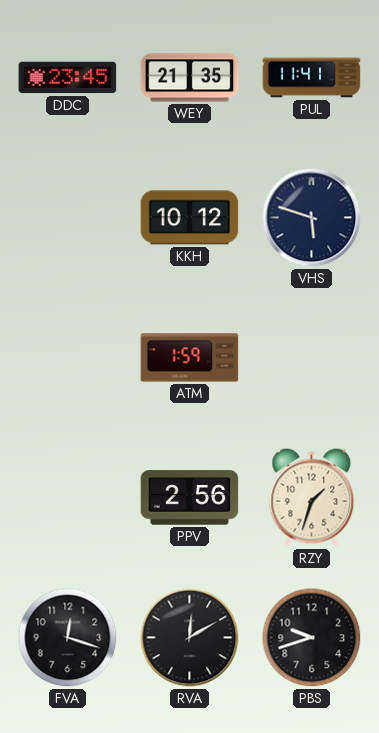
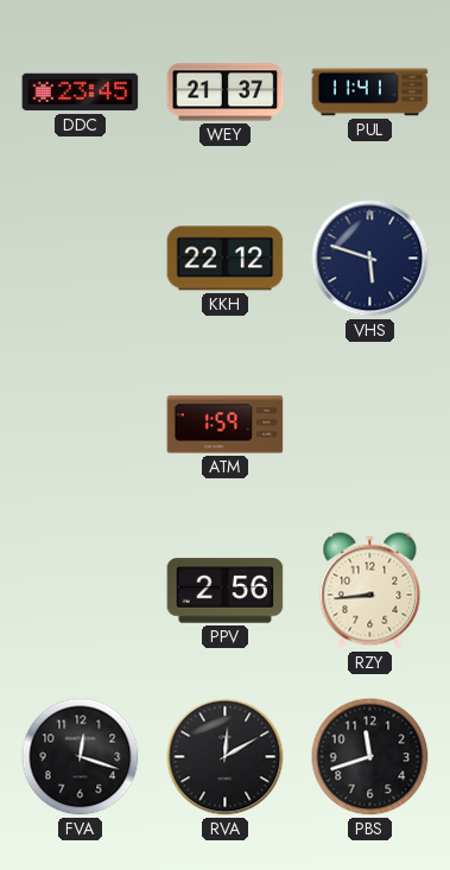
WEY: 21:35 -> 21:37
KKH: 10:12 -> 22:12
RZY: 1:33 -> 8:44
PBS: 9:42 -> 11:42
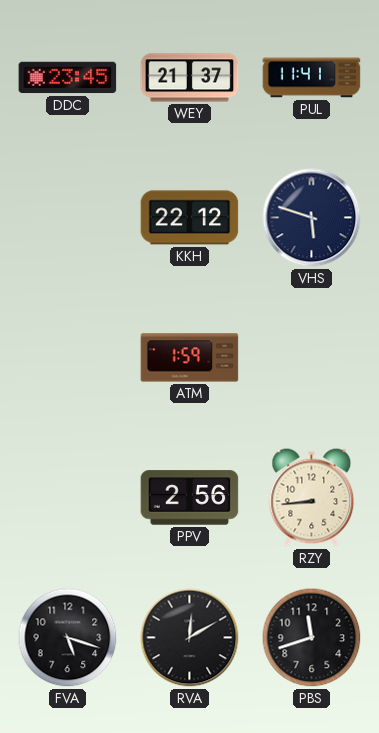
FVA: 12:18 -> 5:18
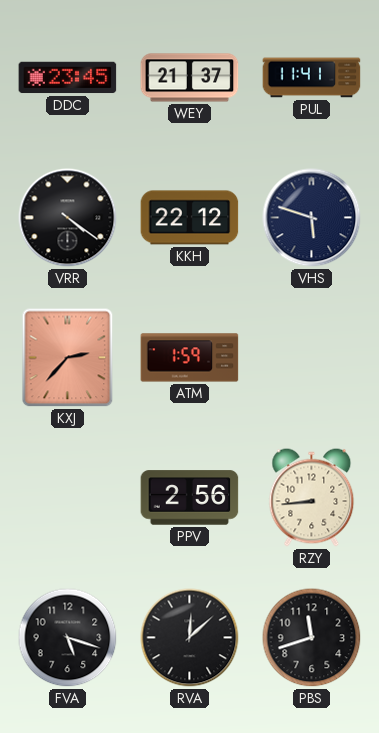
VRR: none -> 4:21
KXJ: none -> 2:37
RVA: 12:10 -> 12:08
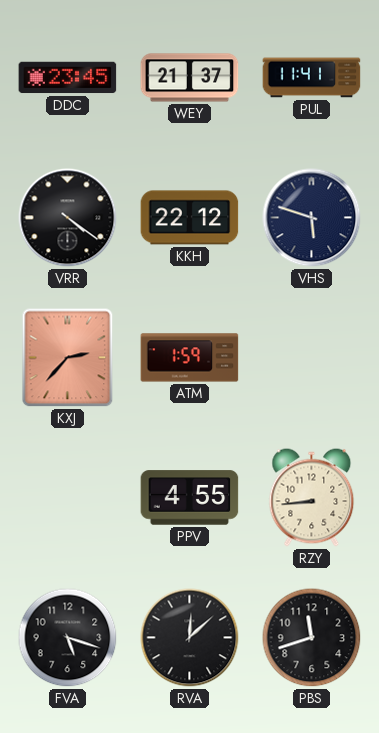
PPV: 2:56 -> 4:55
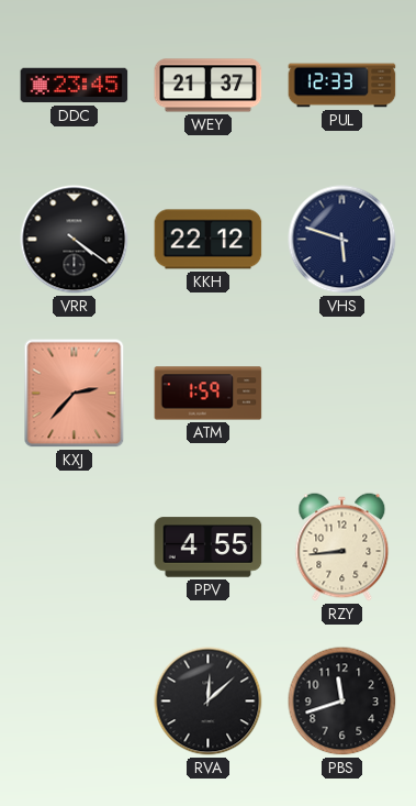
PUL: 11:41 -> 12:33
FVA: 5:18 -> none
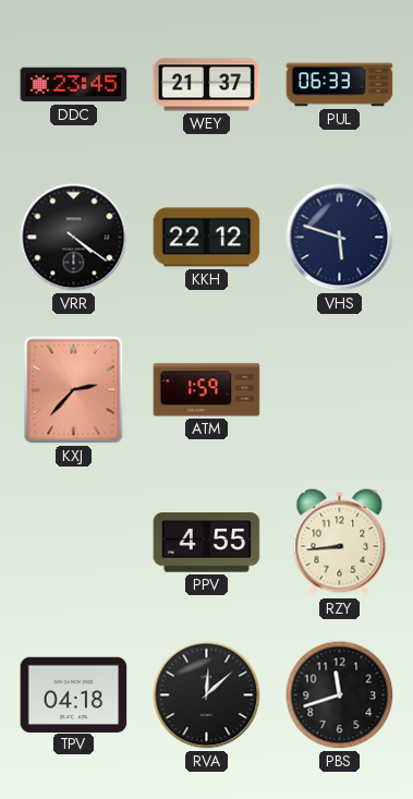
PUL: 12:33 -> 06:33
TPV: none -> 04:18
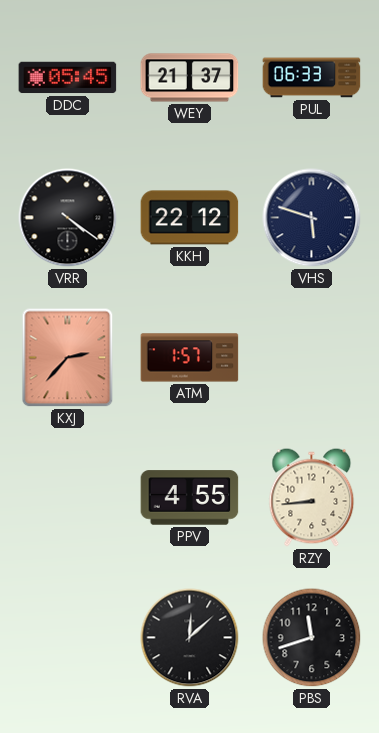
DDC: 23:45 -> 05:45
ATM: 1:59 -> 1:57
TPV: 04:18 -> none
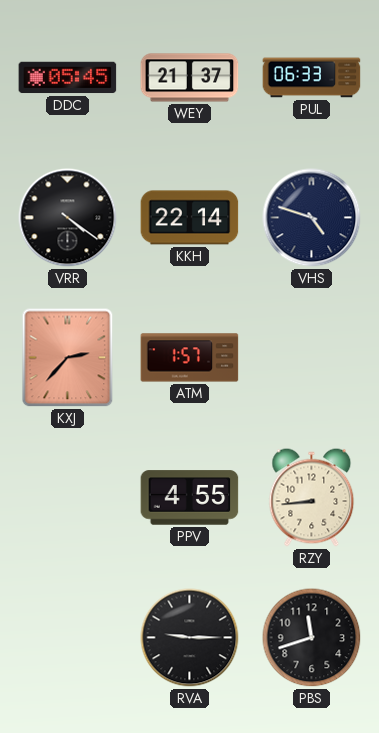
KKH: 22:12 -> 22:14
VHS: 5:48 -> 4:48
RVA: 12:08 -> 9:15
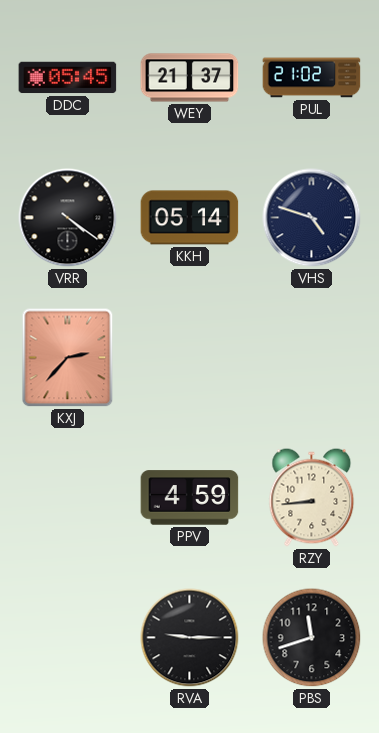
PUL: 06:33 -> 21:02
KKH: 22:14 -> 05:14
ATM: 1:57 -> none
PPV: 4:55 -> 4:59
